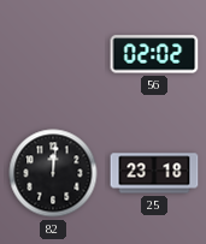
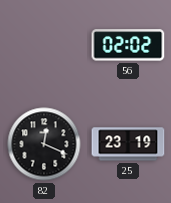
82: 12:01 -> 12:19
25: 23:18 -> 23:19
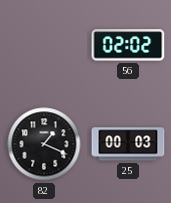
82: 12:19 -> 1:19
25: 23:19 -> 00:03
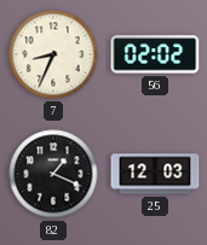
7: none -> 8:34
25: 00:03 -> 12:03
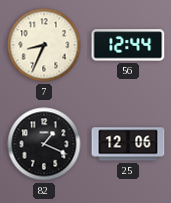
56: 02:02 -> 12:44
25: 12:03 -> 12:06
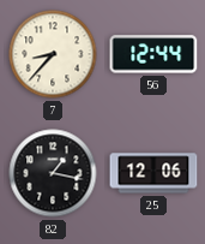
7: 8:34 -> 8:37
82: 1:19 -> 1:17
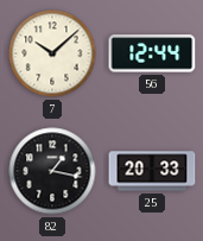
7: 8:37 -> 10:08
25: 12:06 -> 20:33
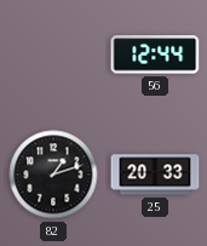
7: 10:08 -> none
82: 1:17 -> 1:12
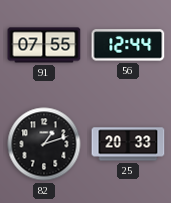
91: none -> 07:55
